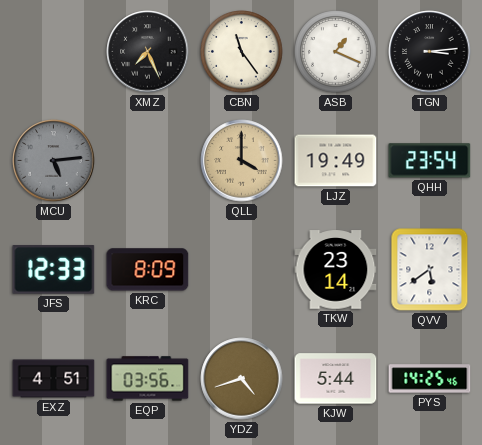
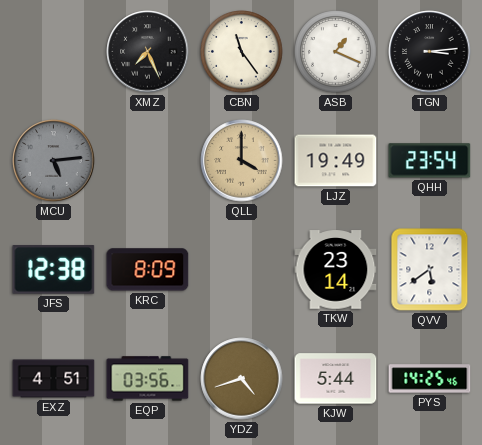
JFS: 12:33 -> 12:38
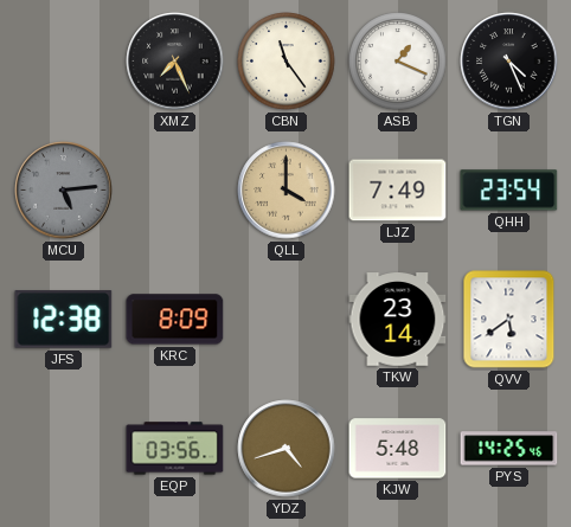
TGN: 3:14 -> 4:26
LJZ: 19:49 -> 7:49
EXZ: 4:51 -> none
KJW: 5:44 -> 5:48
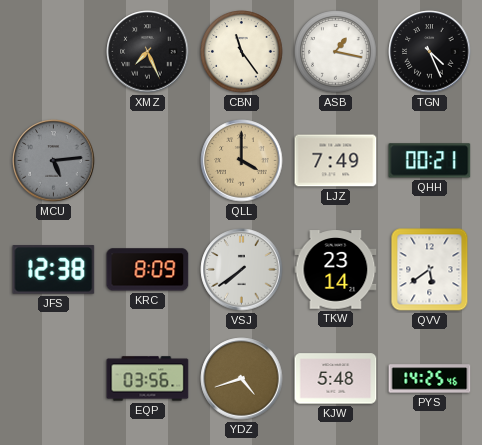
ASB: 1:19 -> 1:17
QHH: 23:54 -> 00:21
VSJ: none -> 7:39
